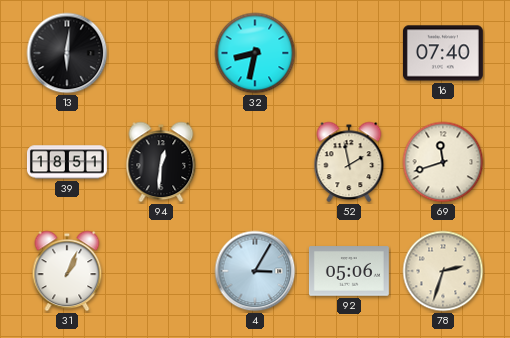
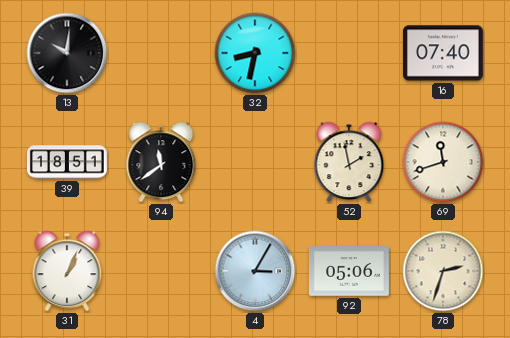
13: 6:01 -> 10:01
94: 12:31 -> 11:39
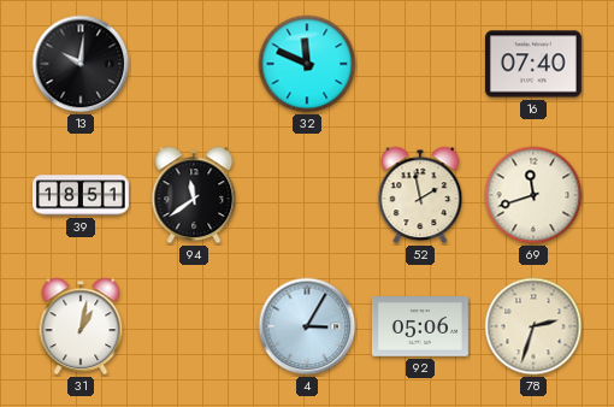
32: 8:32 -> 11:49
31: 1:04 -> 1:02
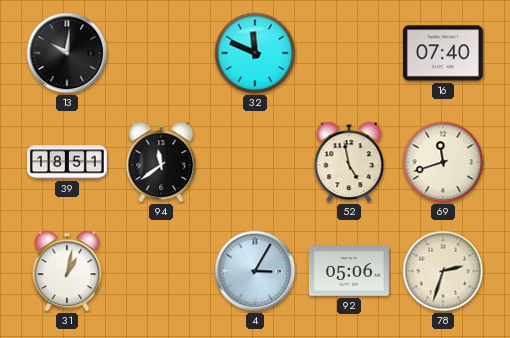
52: 1:58 -> 4:58
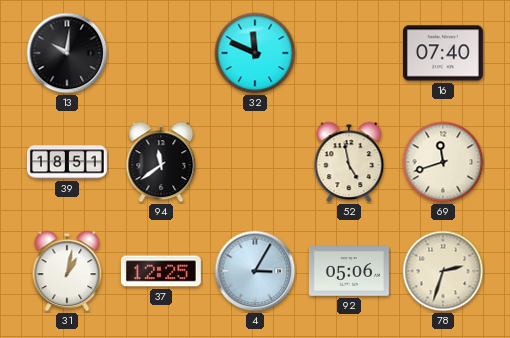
37: none -> 12:25
